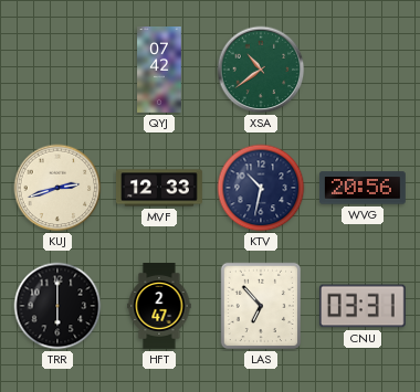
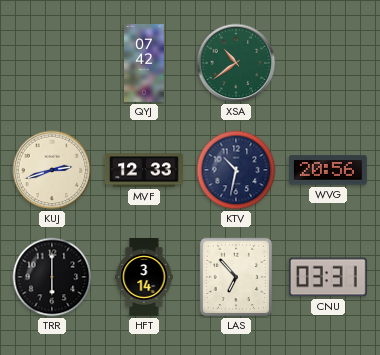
HFT: 2:47 -> 3:14
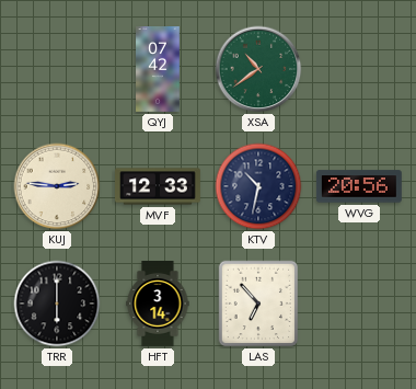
KUJ: 2:42 -> 2:46
CNU: 03:31 -> none
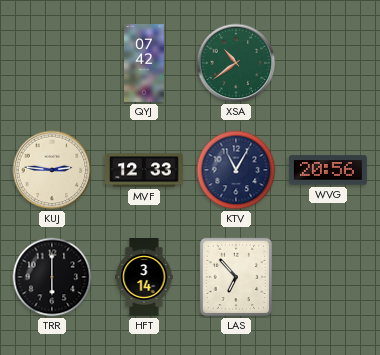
KTV: 10:32 -> 11:05
